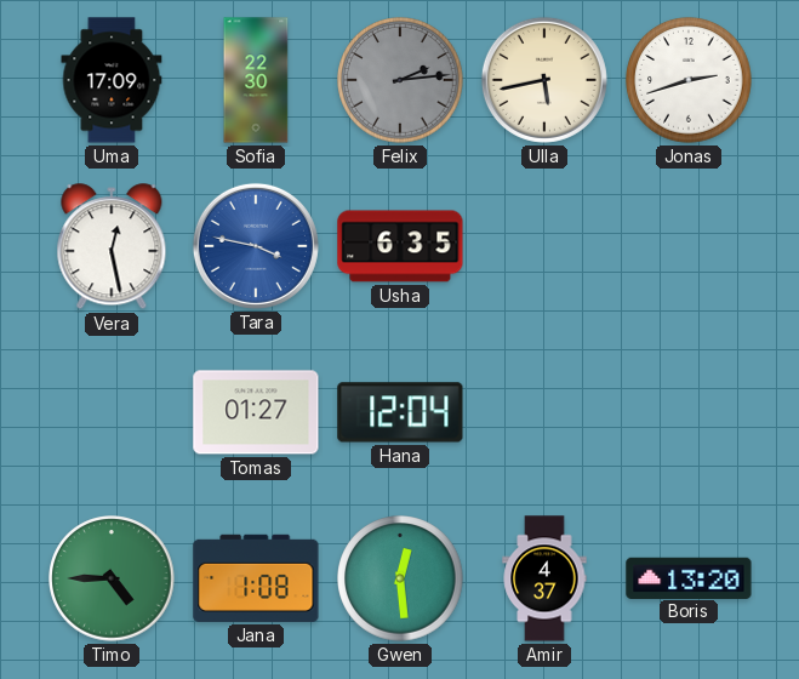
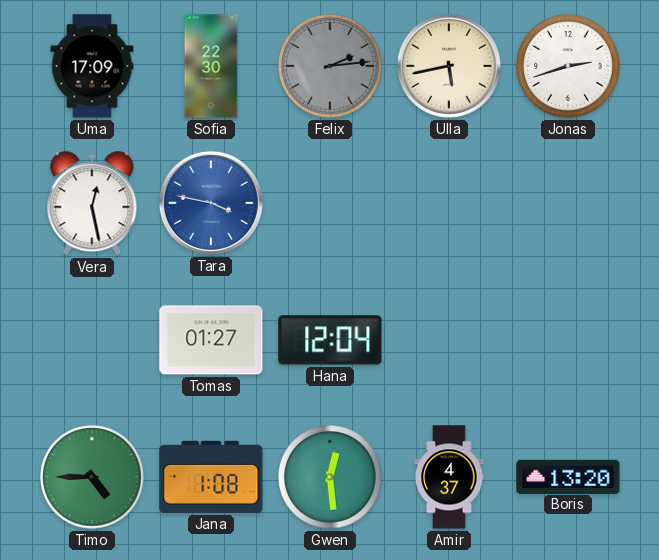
Usha: 6:35 -> none
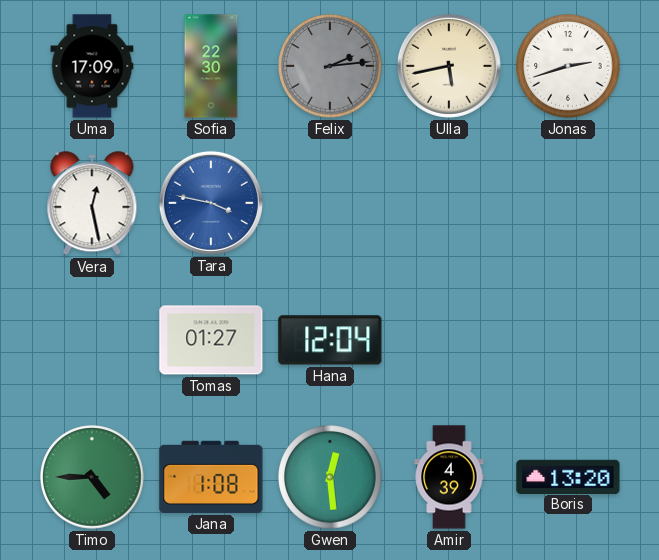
Amir: 4:37 -> 4:39
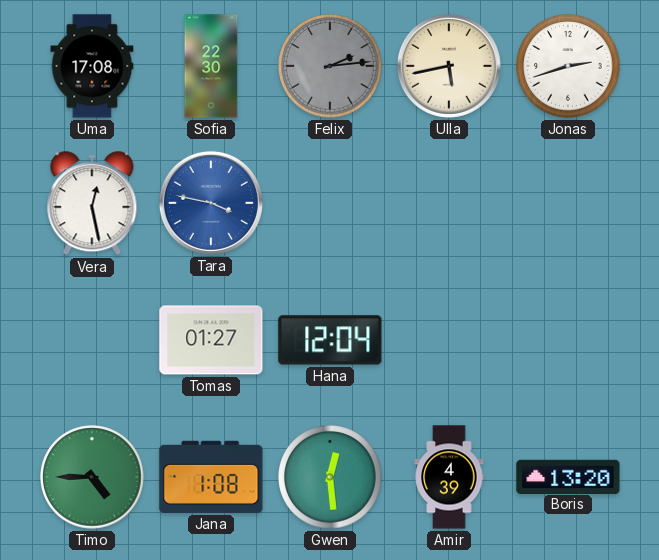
Uma: 17:09 -> 17:08
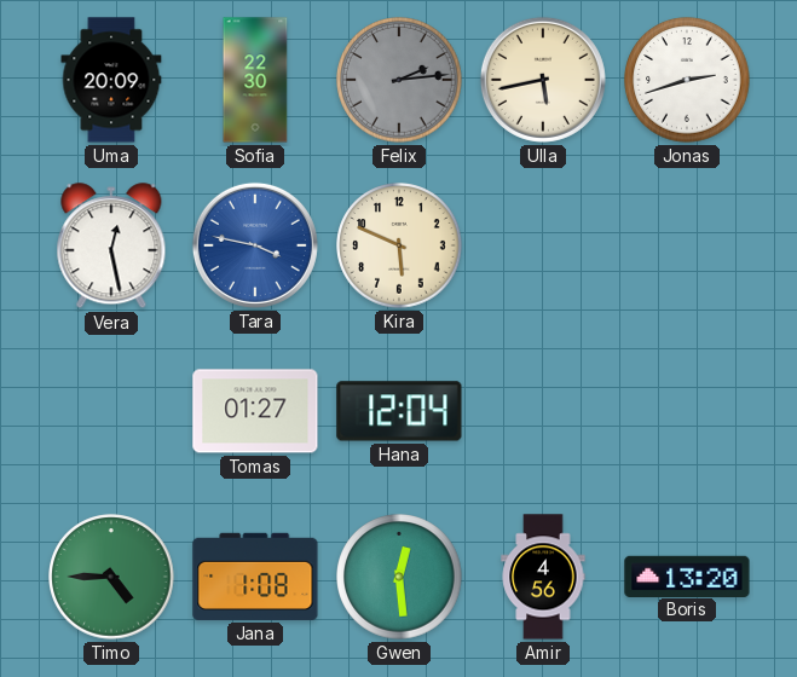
Uma: 17:08 -> 20:09
Kira: none -> 5:49
Amir: 4:39 -> 4:56
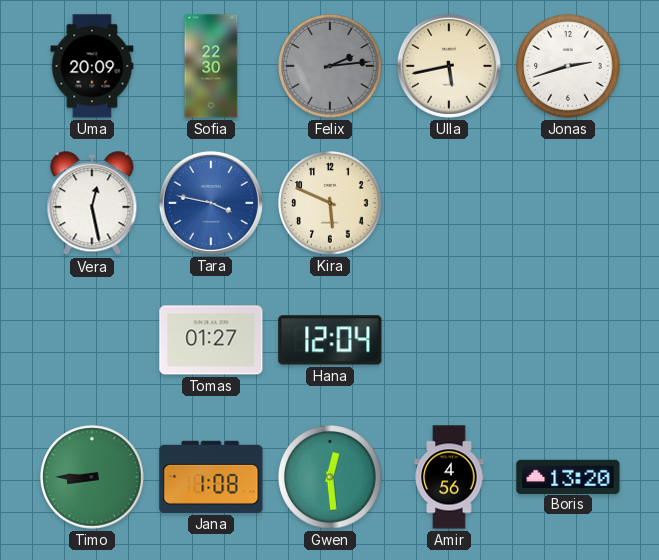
Timo: 4:45 -> 8:45
